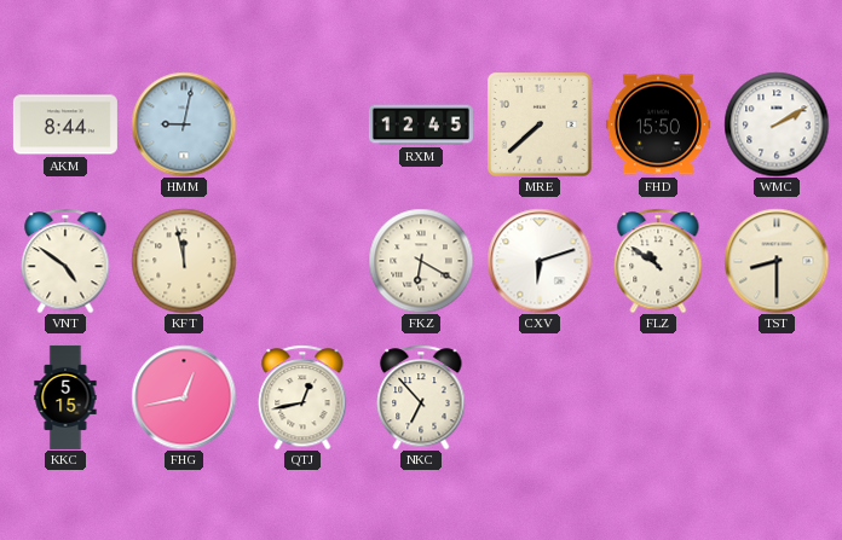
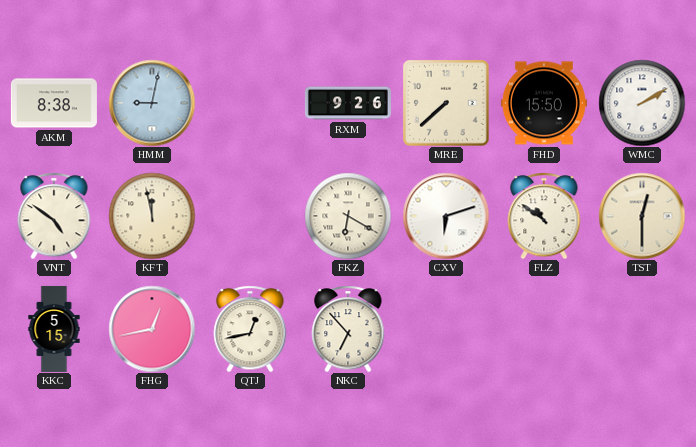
AKM: 8:44 -> 8:38
RXM: 12:45 -> 9:26
TST: 8:30 -> 12:30
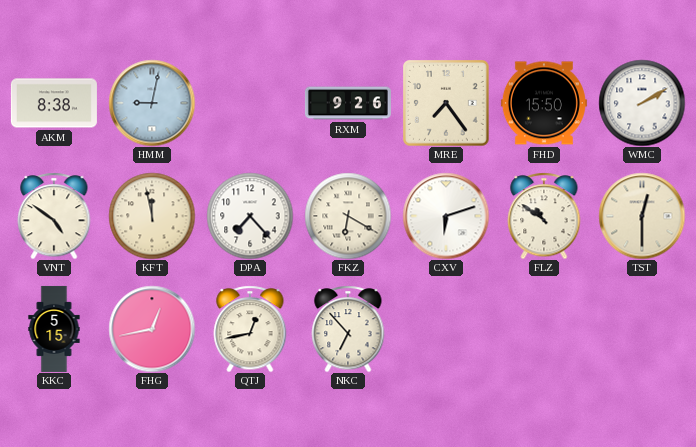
MRE: 7:38 -> 7:24
DPA: none -> 7:23
